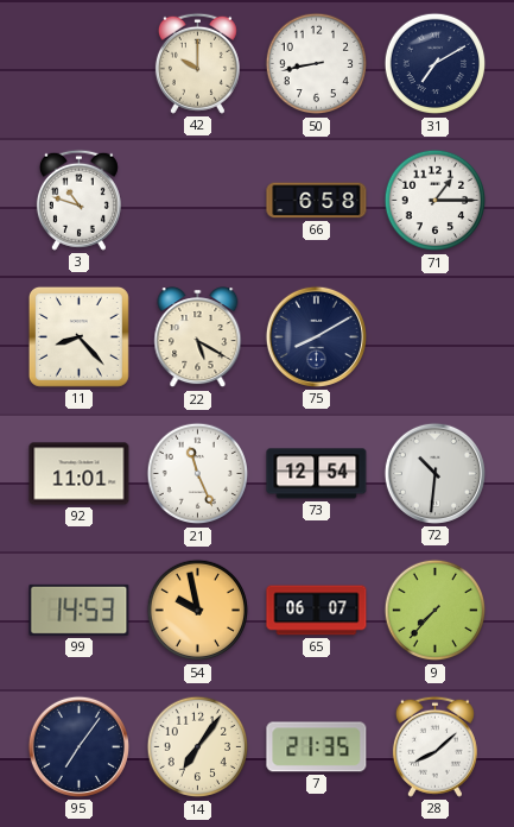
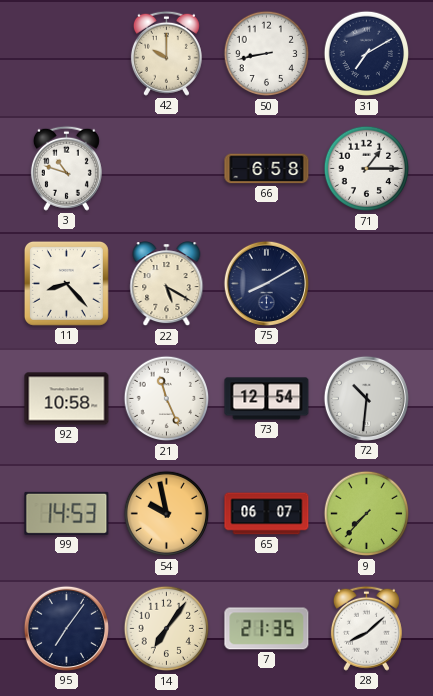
92: 11:01 -> 10:58
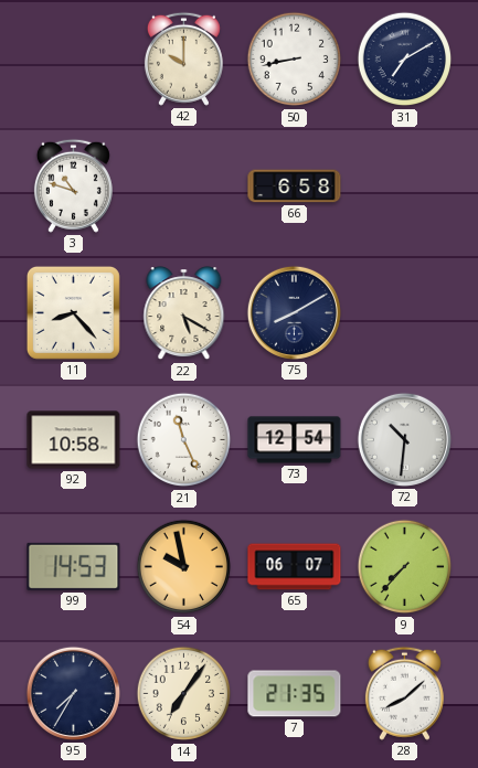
71: 1:15 -> none
95: 7:06 -> 7:35
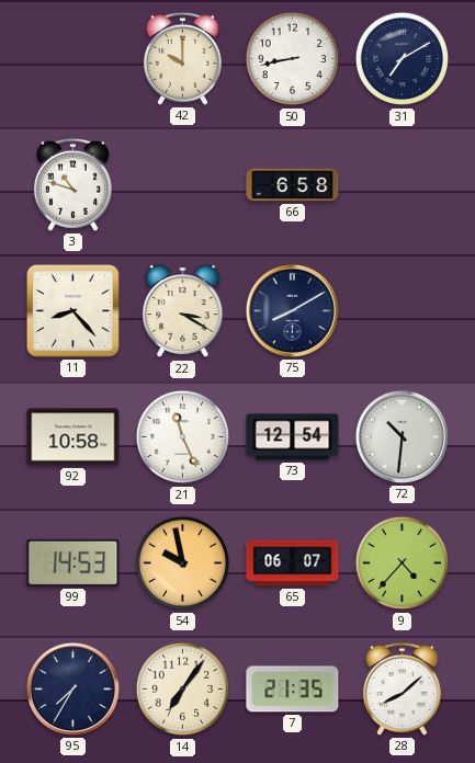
22: 5:20 -> 3:20
9: 7:37 -> 4:37
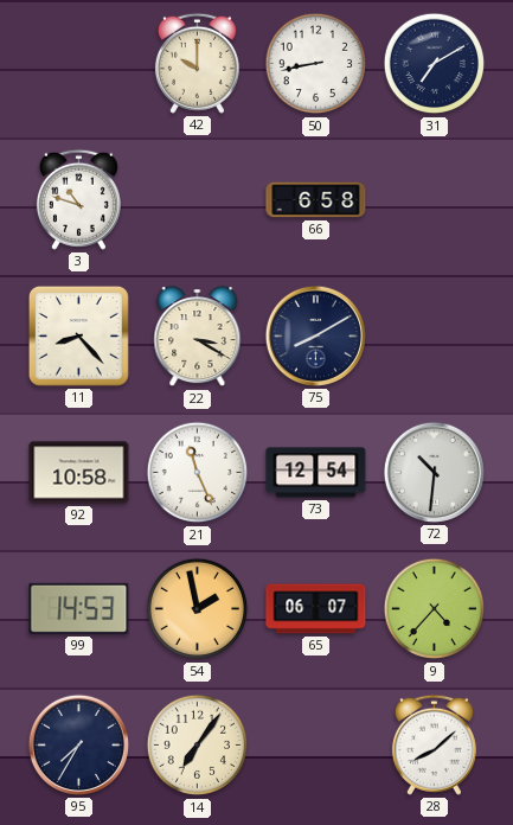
54: 9:58 -> 1:58
7: 21:35 -> none
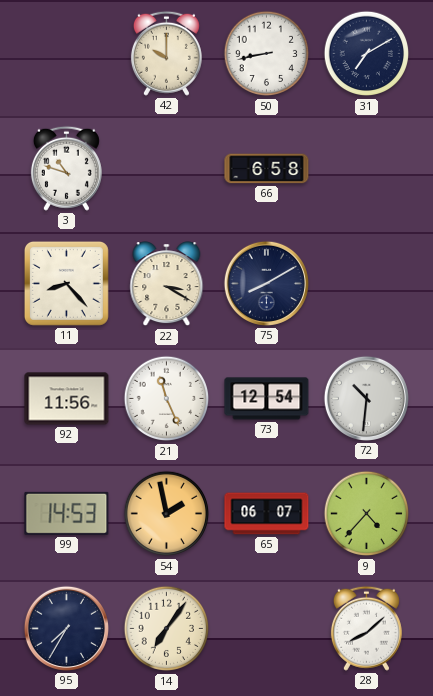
92: 10:58 -> 11:56
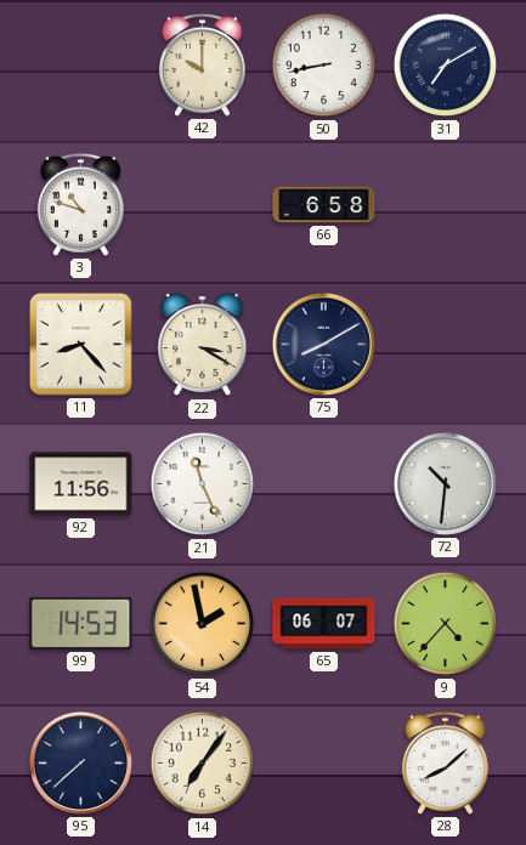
73: 12:54 -> none
95: 7:35 -> 7:38
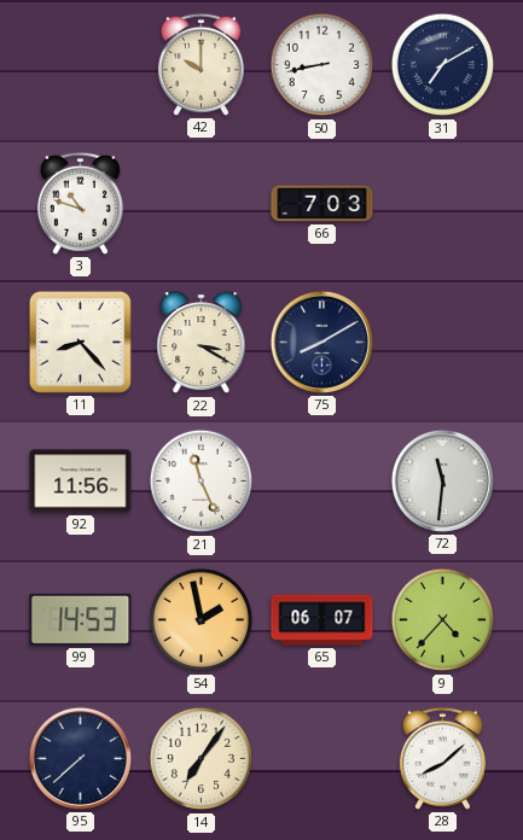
66: 6:58 -> 7:03
72: 10:31 -> 11:31
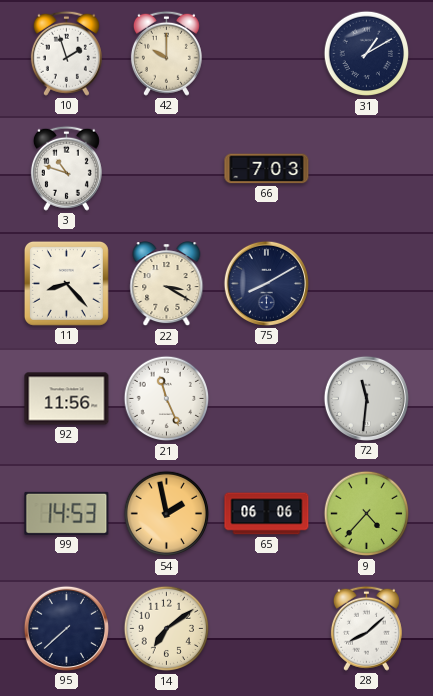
10: none -> 1:57
50: 8:43 -> none
31: 7:10 -> 1:10
65: 06:07 -> 06:06
14: 7:06 -> 7:09
